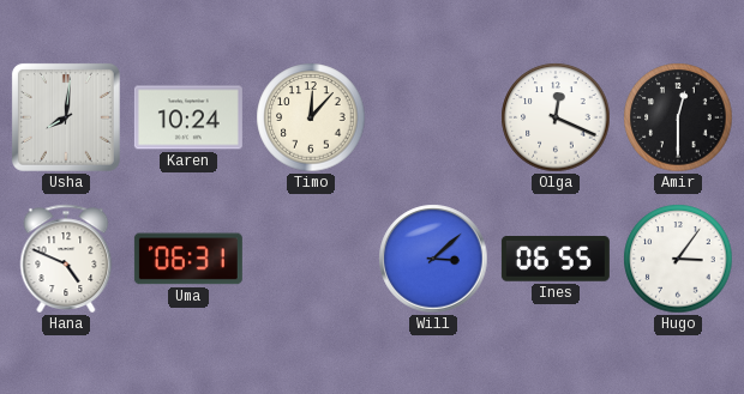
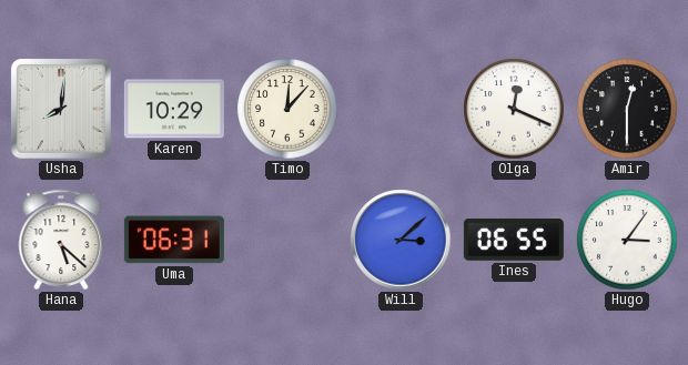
Karen: 10:24 -> 10:29
Hana: 4:49 -> 5:22
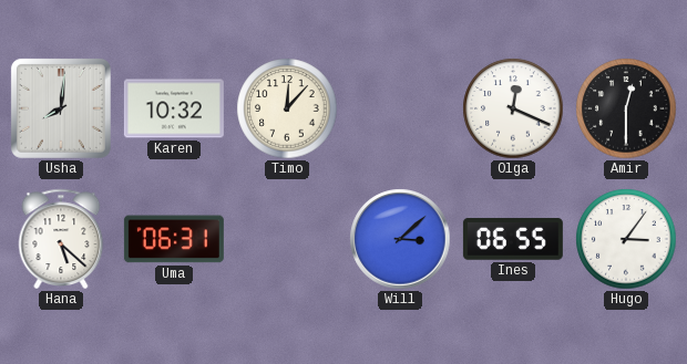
Karen: 10:29 -> 10:32
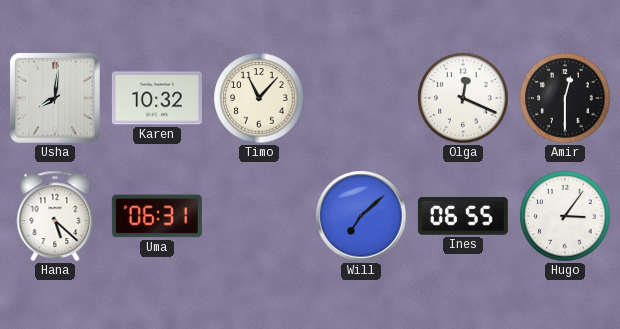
Timo: 12:07 -> 11:07
Will: 3:08 -> 7:08
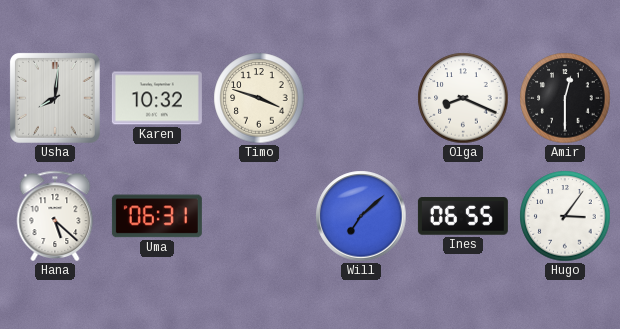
Timo: 11:07 -> 3:48
Olga: 12:19 -> 8:19
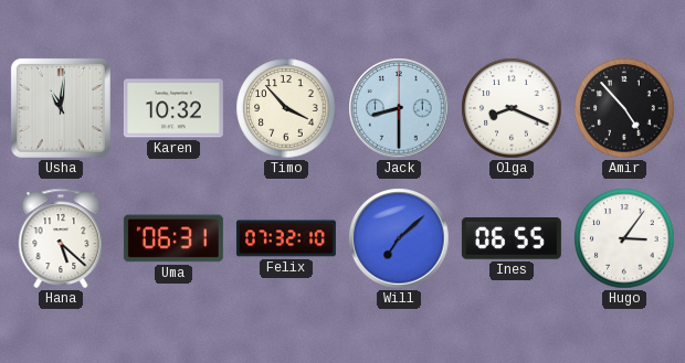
Usha: 8:01 -> 11:01
Timo: 3:48 -> 3:53
Jack: none -> 8:30
Amir: 12:30 -> 4:53
Felix: none -> 07:32
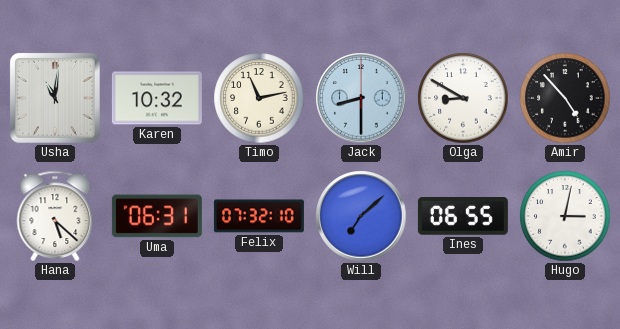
Timo: 3:53 -> 11:13
Olga: 8:19 -> 8:50
Hugo: 3:06 -> 3:02
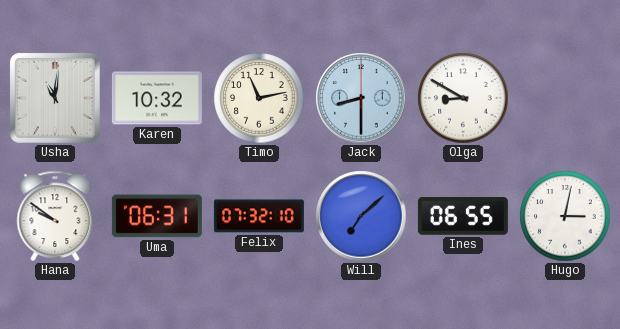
Amir: 4:53 -> none
Hana: 5:22 -> 9:51
